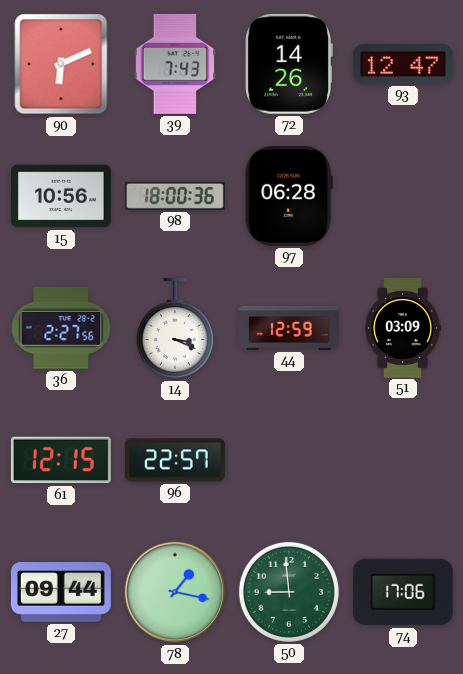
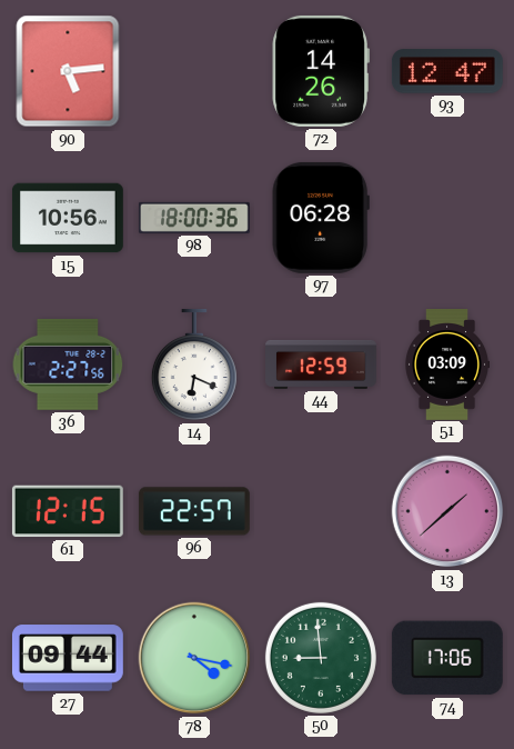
90: 6:11 -> 5:14
39: 7:43 -> none
14: 3:19 -> 6:19
13: none -> 1:38
78: 1:17 -> 4:17
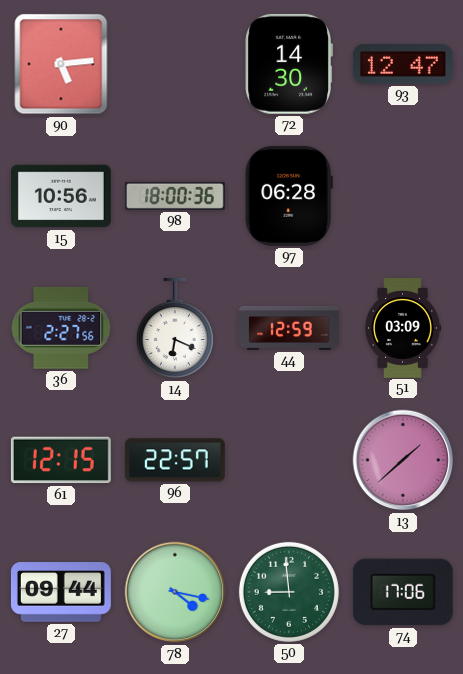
72: 14:26 -> 14:30
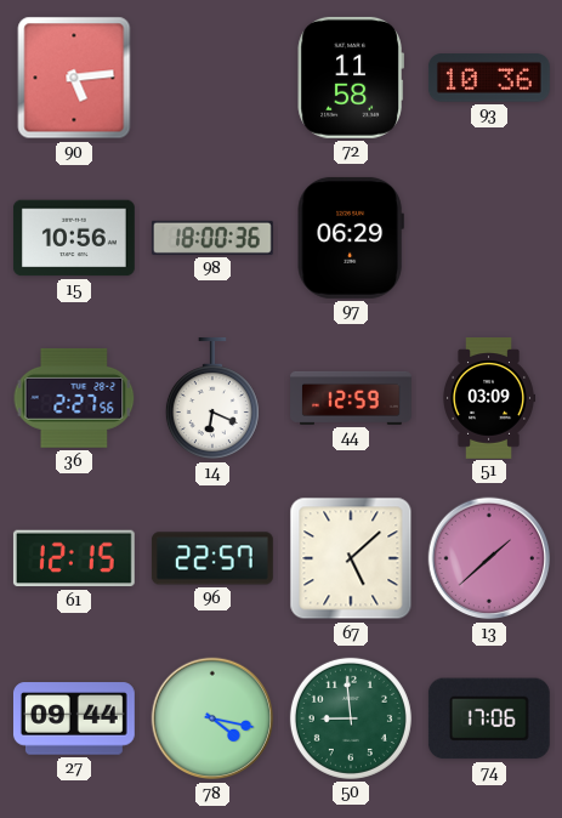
72: 14:30 -> 11:58
93: 12:47 -> 10:36
97: 06:28 -> 06:29
67: none -> 5:08
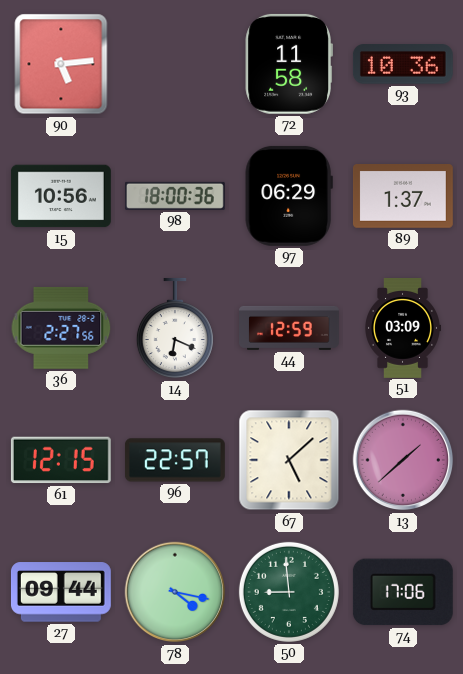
89: none -> 1:37
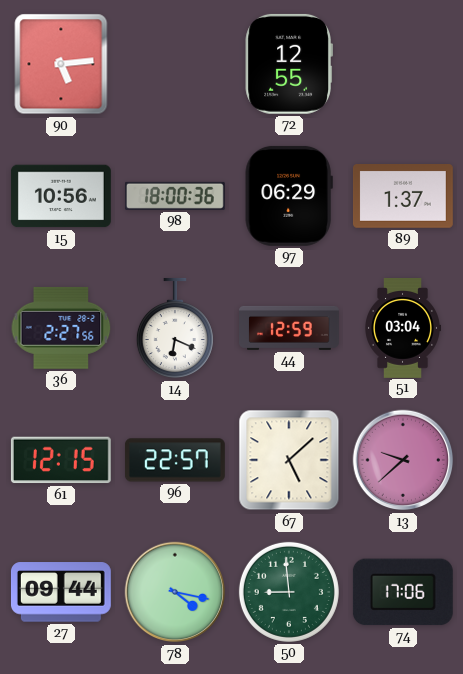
72: 11:58 -> 12:55
93: 10:36 -> none
51: 03:09 -> 03:04
13: 1:38 -> 9:38
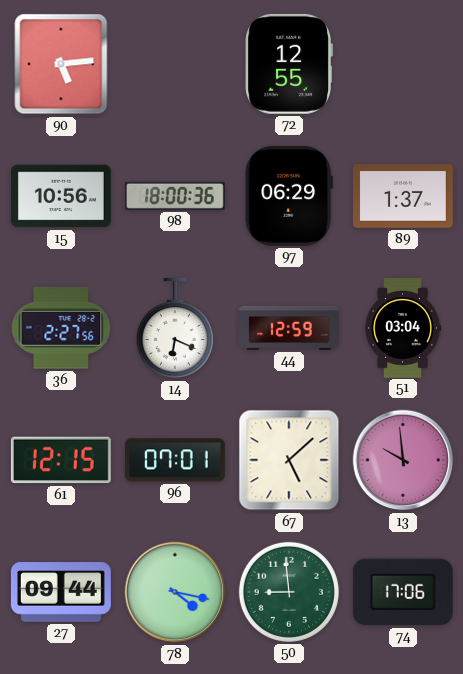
96: 22:57 -> 07:01
13: 9:38 -> 9:59
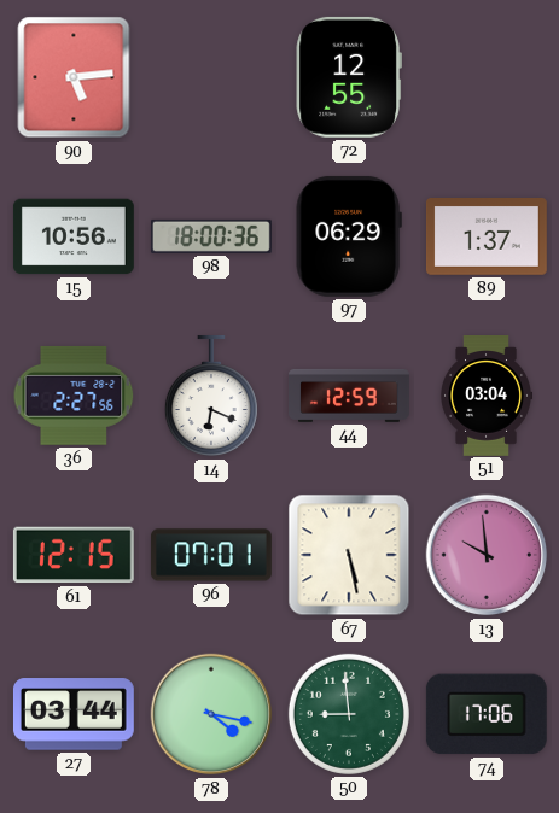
67: 5:08 -> 5:28
27: 09:44 -> 03:44
